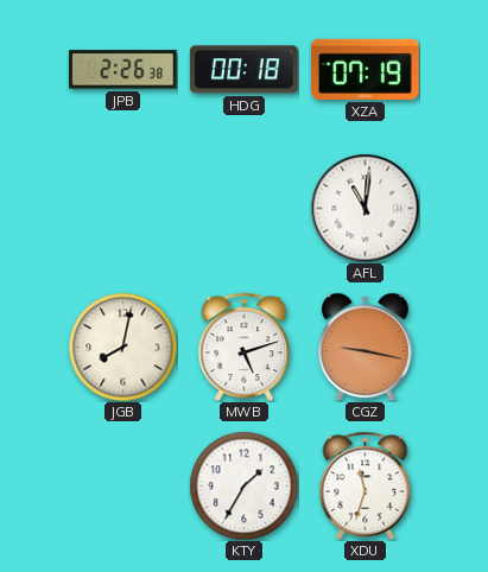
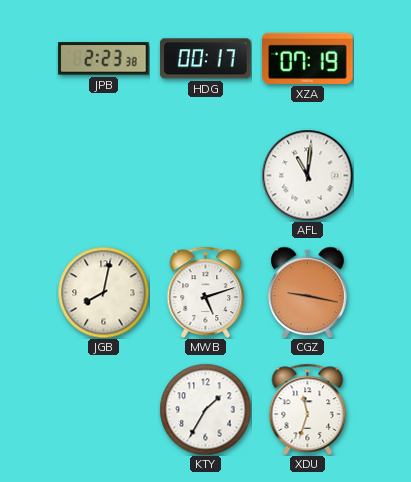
JPB: 2:26 -> 2:23
HDG: 00:18 -> 00:17
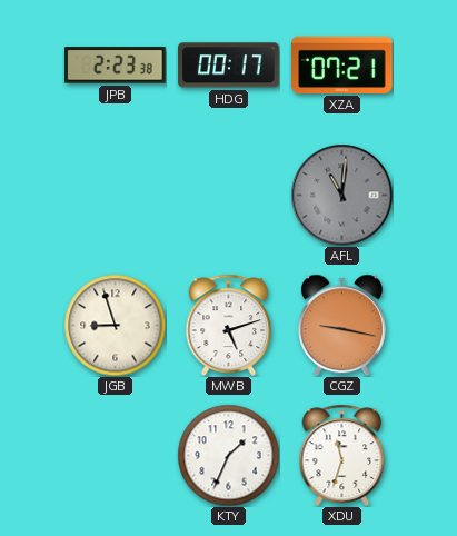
XZA: 07:19 -> 07:21
AFL dial: white -> grey
JGB: 8:02 -> 8:57
KTY: 1:35 -> 1:34
